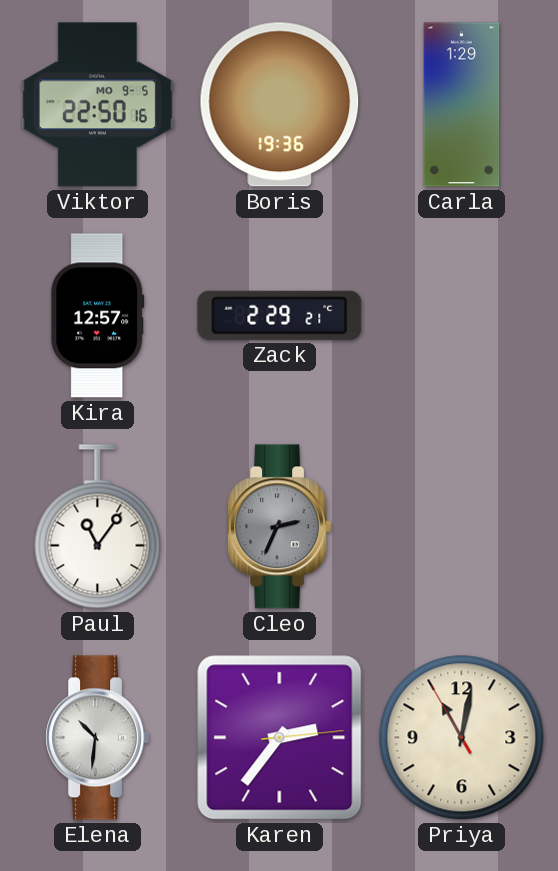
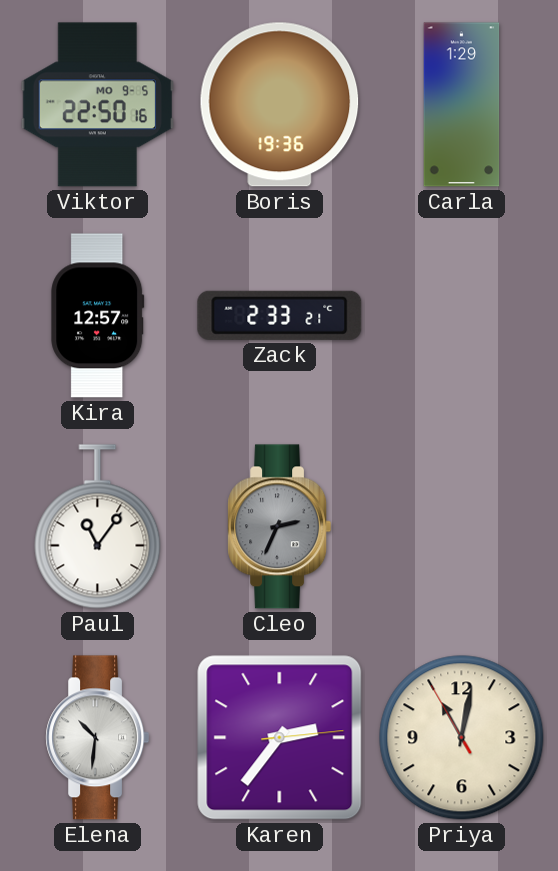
Zack: 2:29 -> 2:33
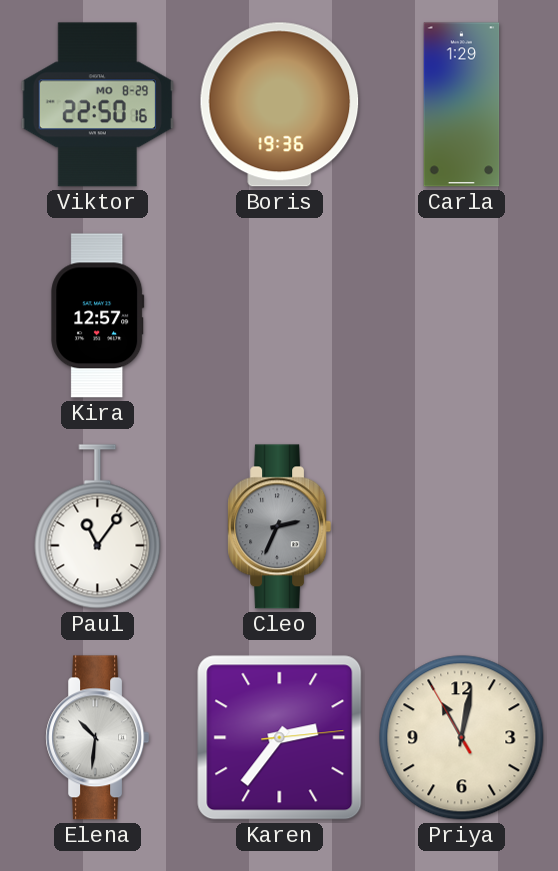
Viktor date: MO 9-5 -> MO 8-29
Zack: 2:33 -> none
